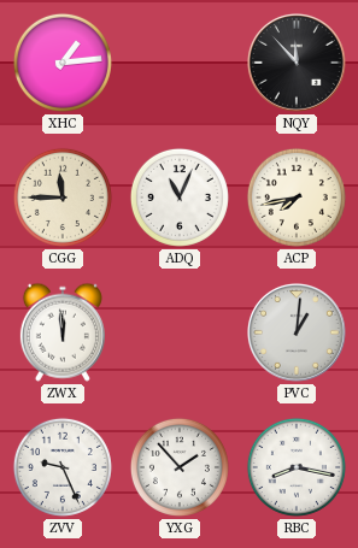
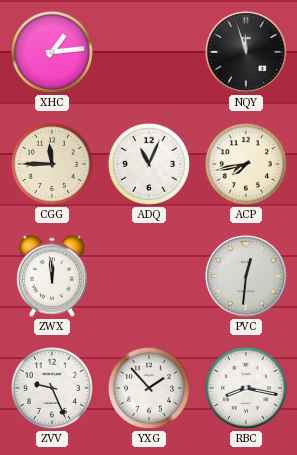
NQY: 11:53 -> 11:57
PVC: 1:01 -> 12:31
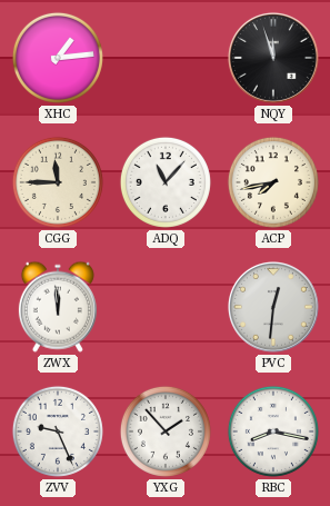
ADQ: 11:04 -> 11:07
